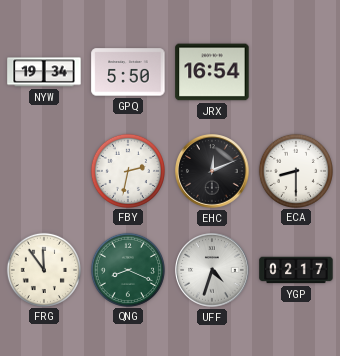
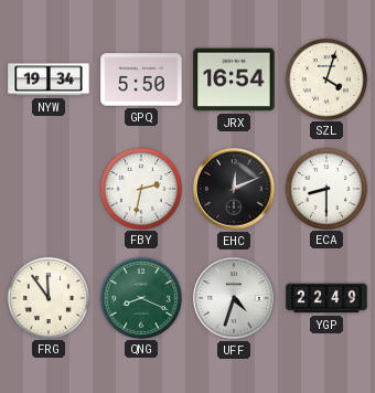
SZL: none -> 4:03
YGP: 02:17 -> 22:49
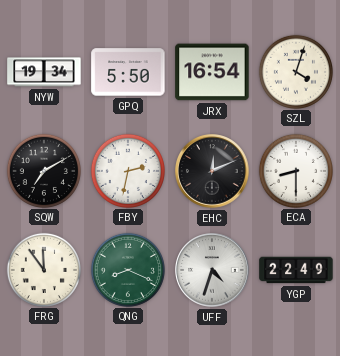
SQW: none -> 7:10
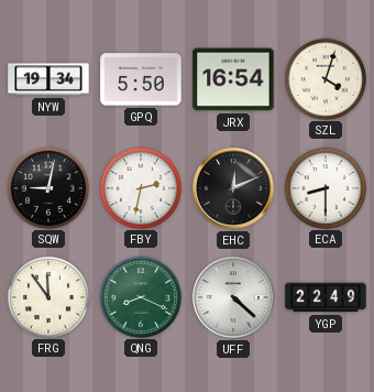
SQW: 7:10 -> 9:02
UFF: 4:33 -> 4:22
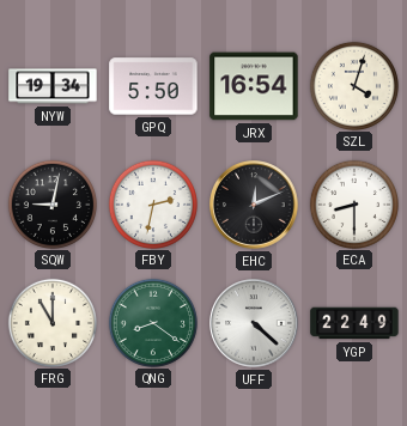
FRG: 11:54 -> 11:00
QNG: 8:19 -> 8:21
